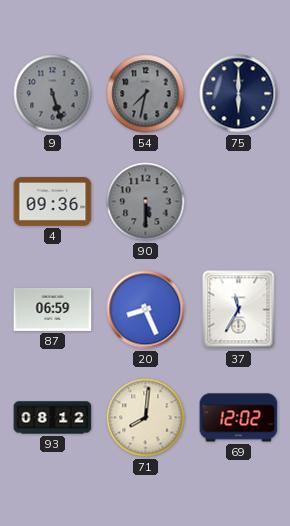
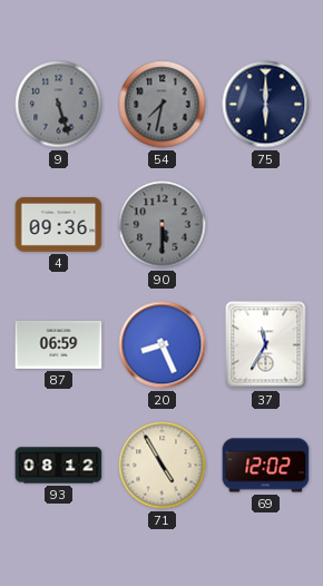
71: 8:01 -> 4:55
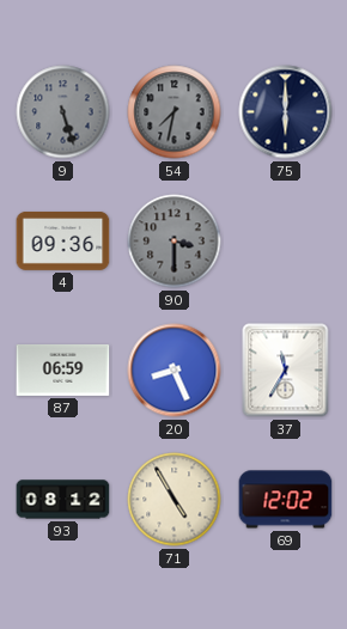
90: 5:30 -> 3:30
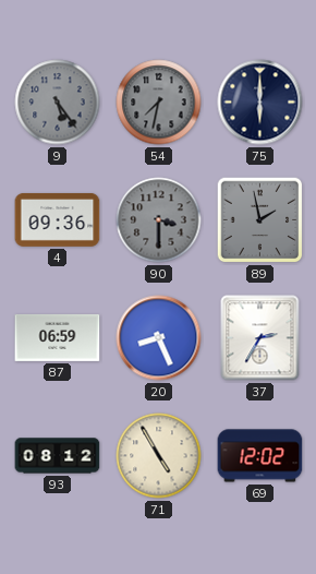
9: 5:27 -> 5:24
89: none -> 1:58
37: 11:35 -> 2:35
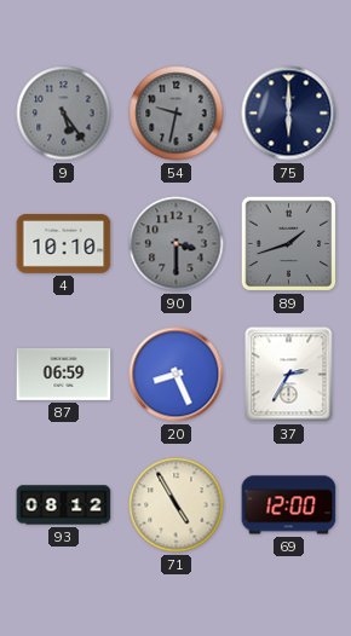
54: 7:32 -> 9:32
4: 09:36 -> 10:10
89: 1:58 -> 1:42
69: 12:02 -> 12:00
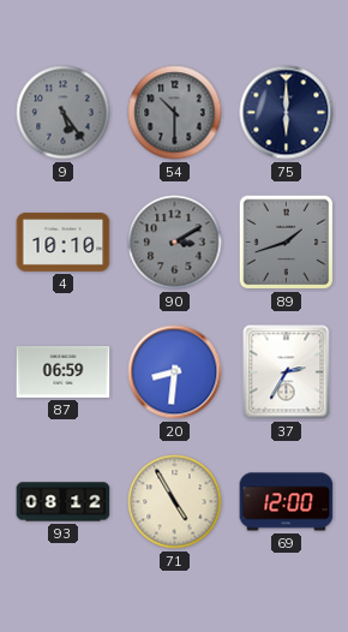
54: 9:32 -> 10:30
90: 3:30 -> 3:10
20: 8:26 -> 8:31
